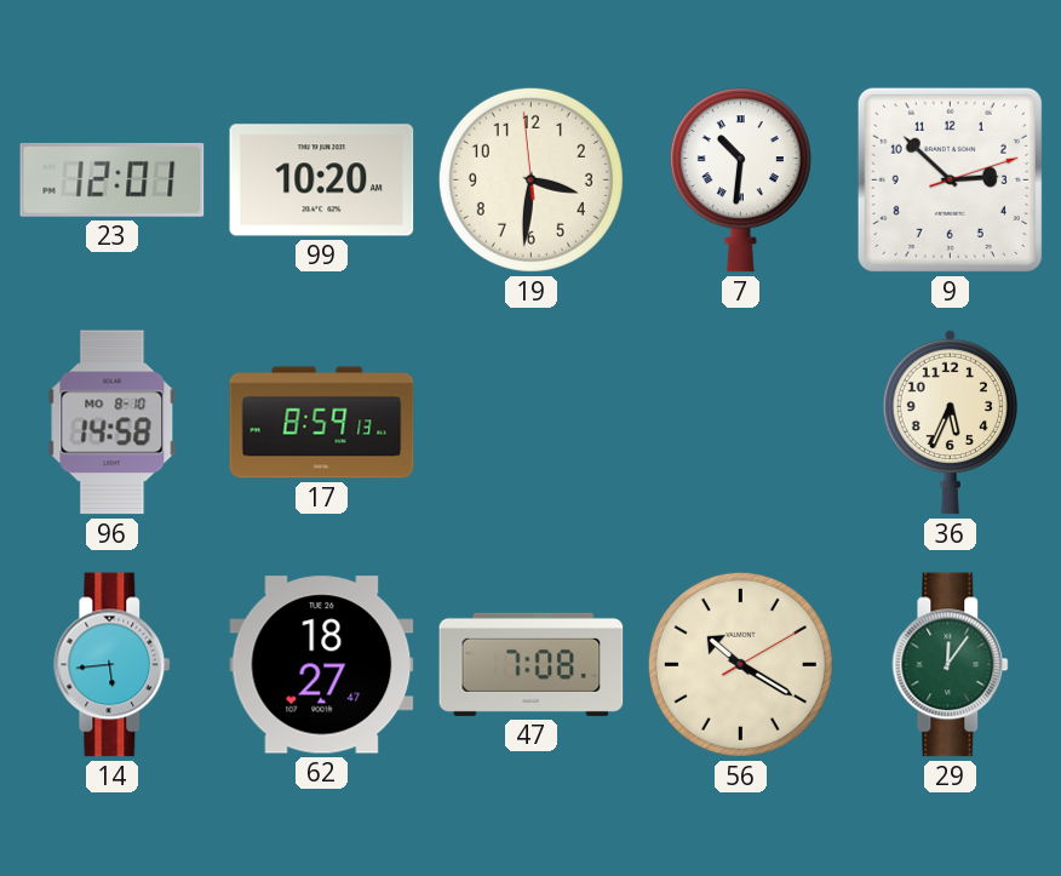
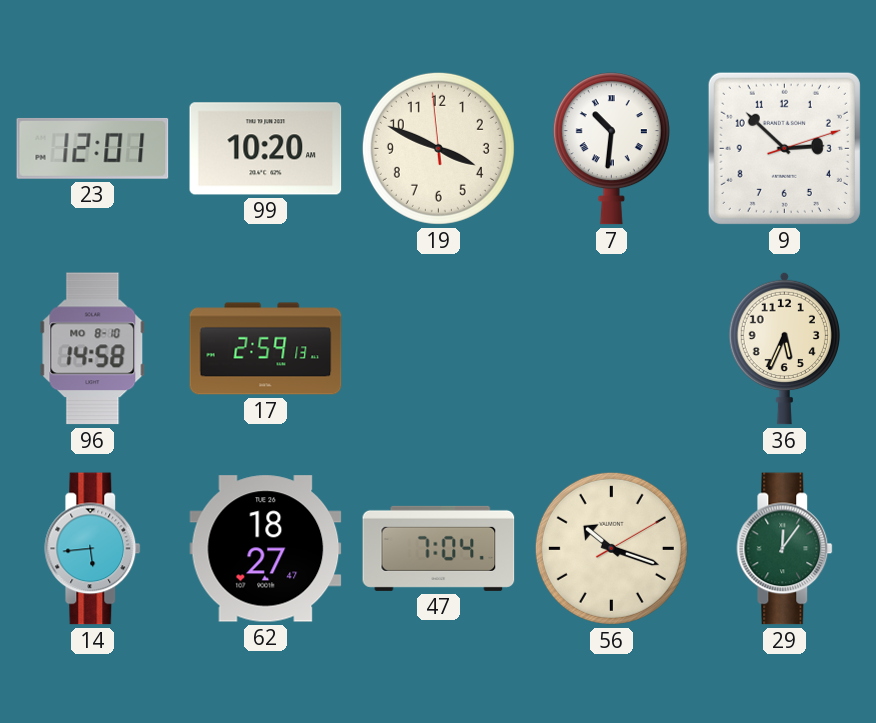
19: 3:30 -> 3:48
17: 8:59 -> 2:59
47: 7:08 -> 7:04
56: 10:20 -> 10:18
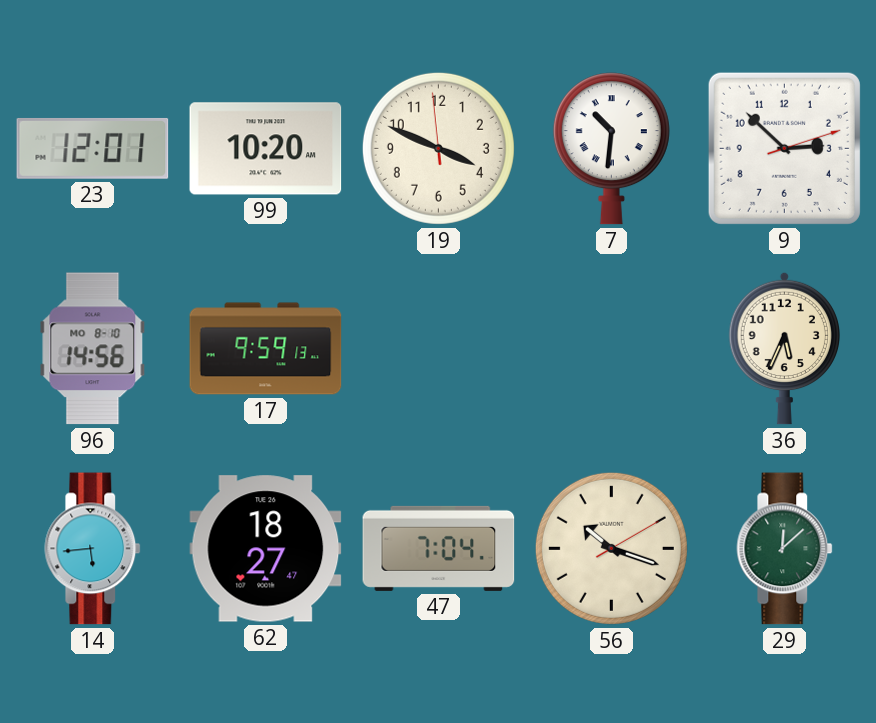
96: 14:58 -> 14:56
17: 2:59 -> 9:59
29: 12:06 -> 12:08
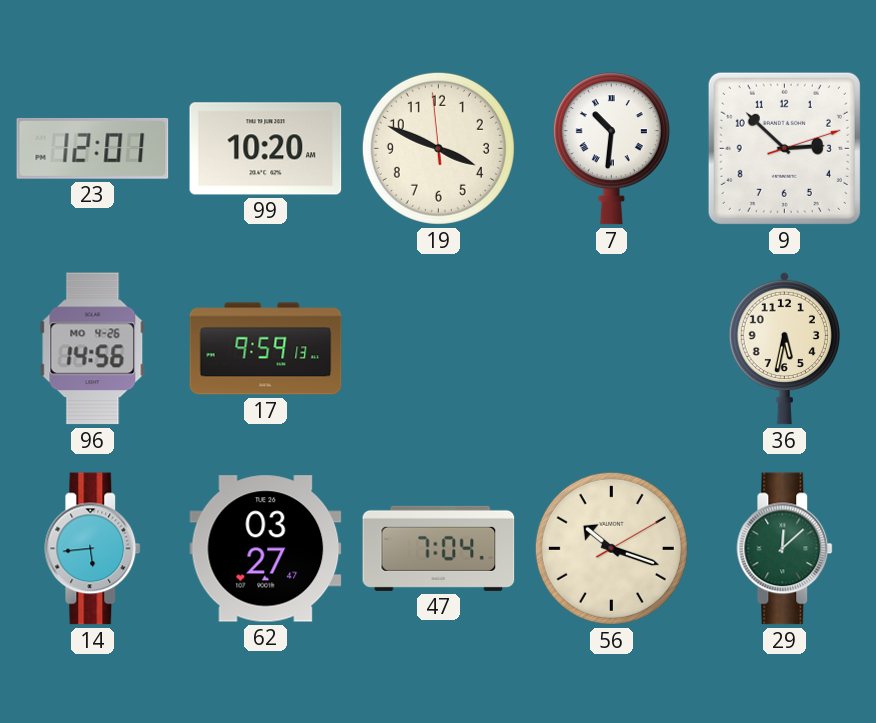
96 date: MO 8-10 -> MO 4-26
36: 5:34 -> 5:32
62: 18:27 -> 03:27
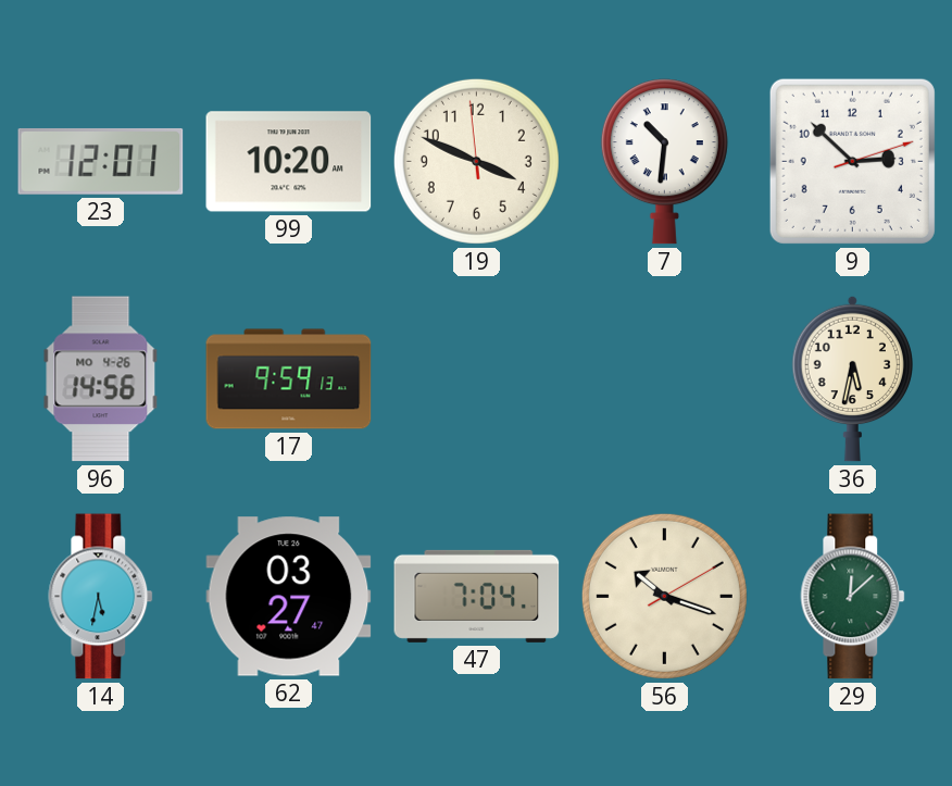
14: 5:44 -> 5:32
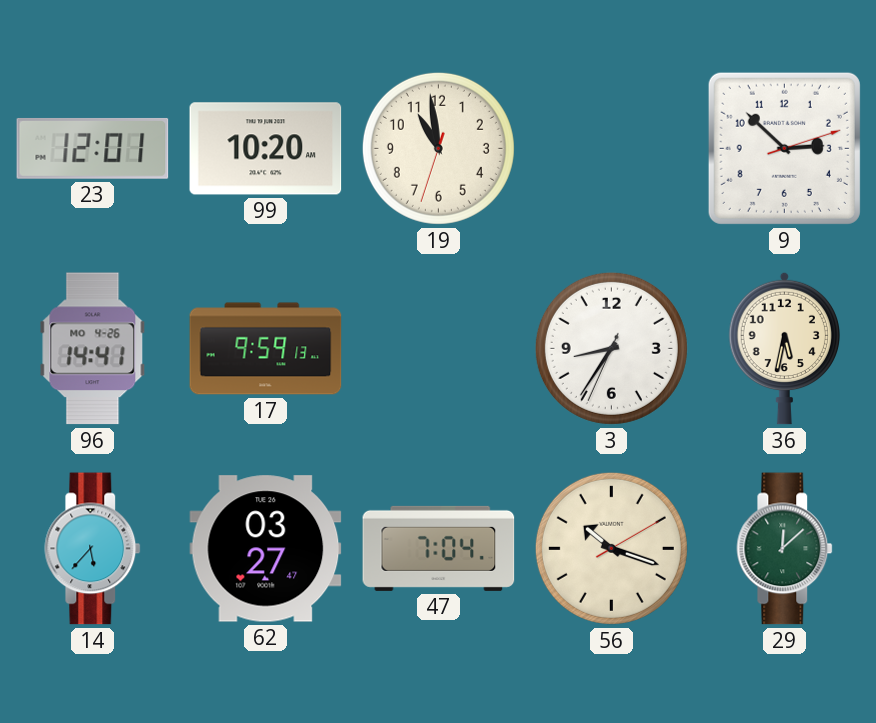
19: 3:48 -> 10:58
7: 10:31 -> none
96: 14:56 -> 14:41
3: none -> 8:35
14: 5:32 -> 5:37
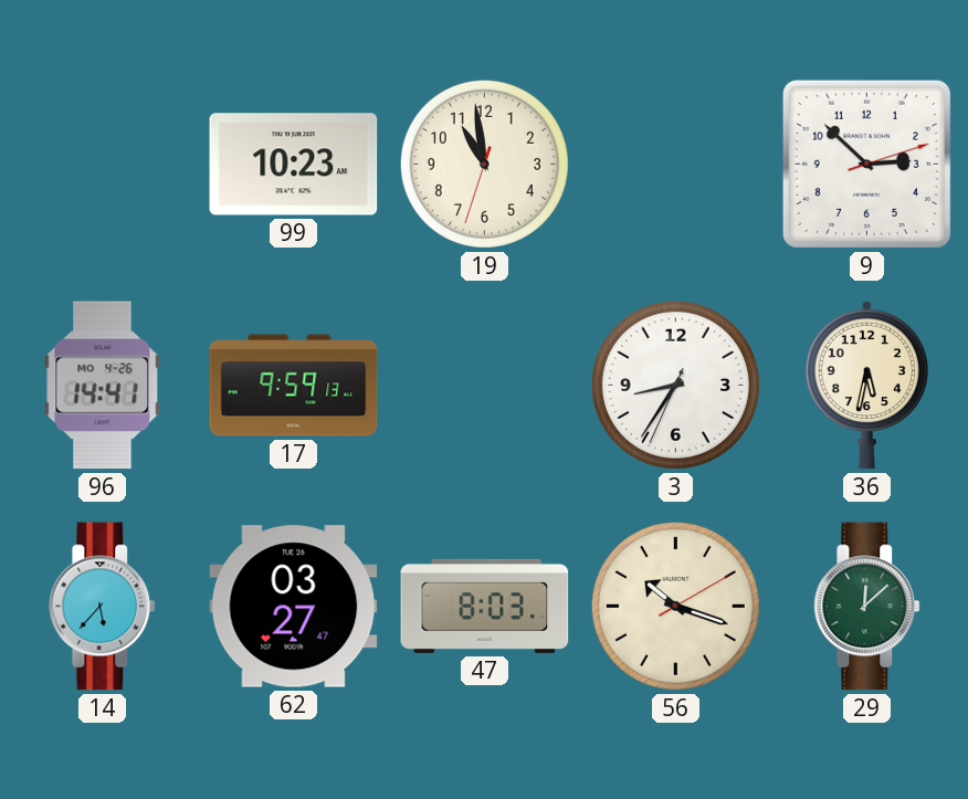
23: 12:01 -> none
99: 10:20 -> 10:23
47: 7:04 -> 8:03
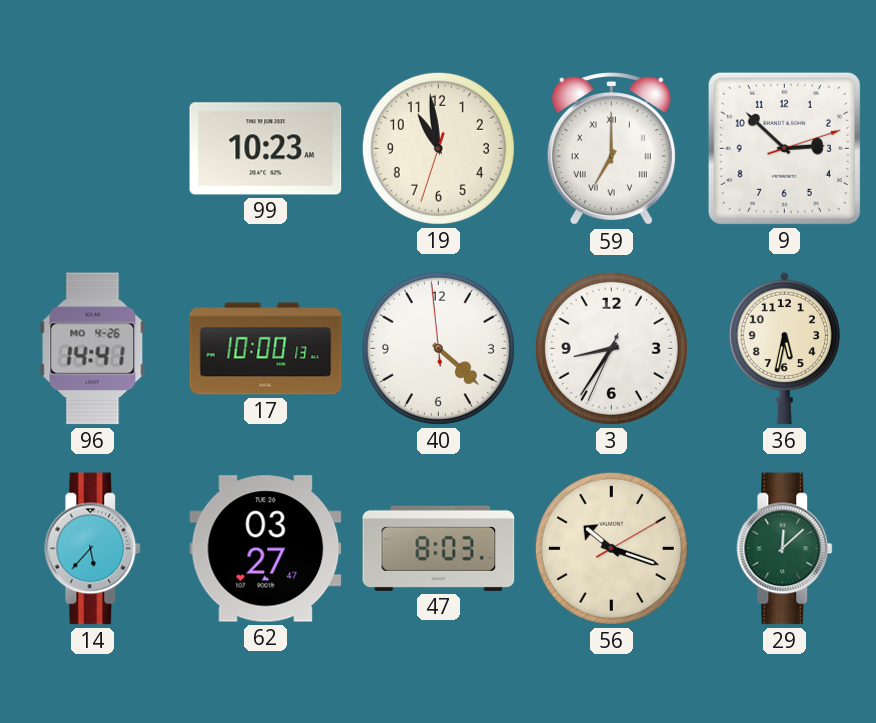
59: none -> 7:00
17: 9:59 -> 10:00
40: none -> 4:21
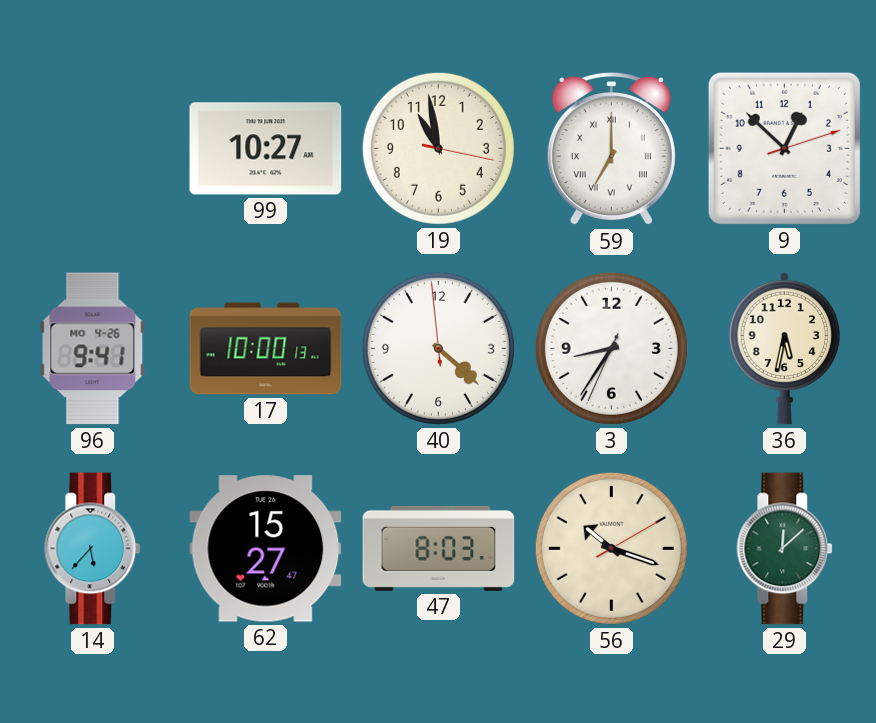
99: 10:23 -> 10:27
19: 10:58:33 -> 10:58:17
9: 2:52 -> 12:52
96: 14:41 -> 9:41
62: 03:27 -> 15:27
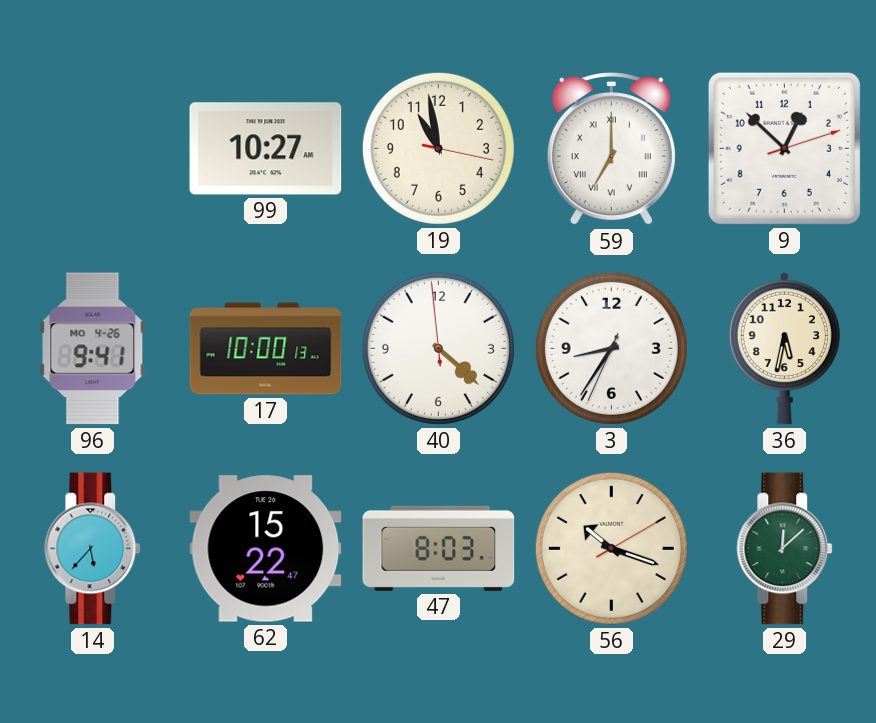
62: 15:27 -> 15:22
